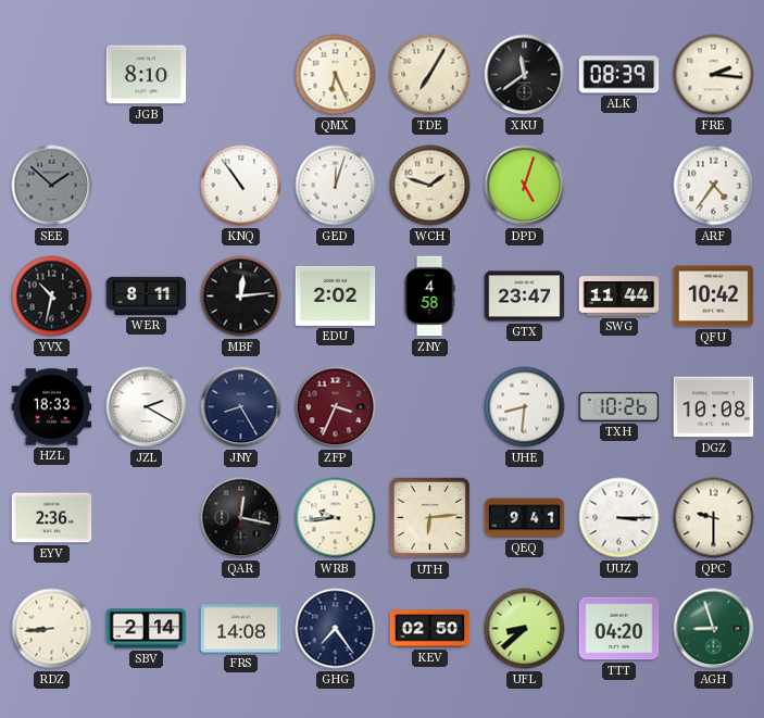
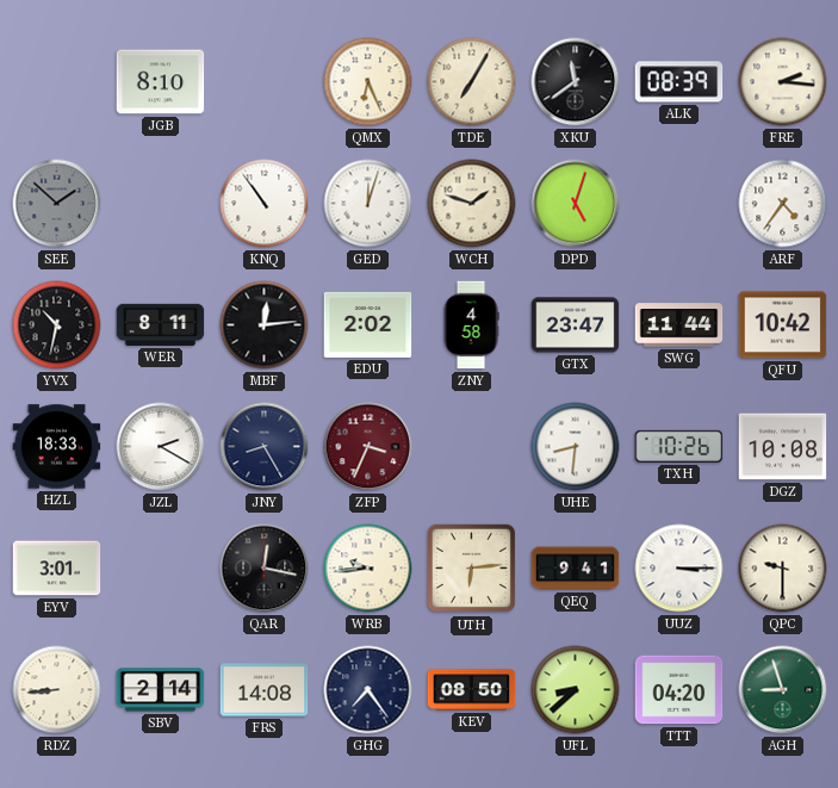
EYV: 2:36 -> 3:01
KEV: 02:50 -> 08:50
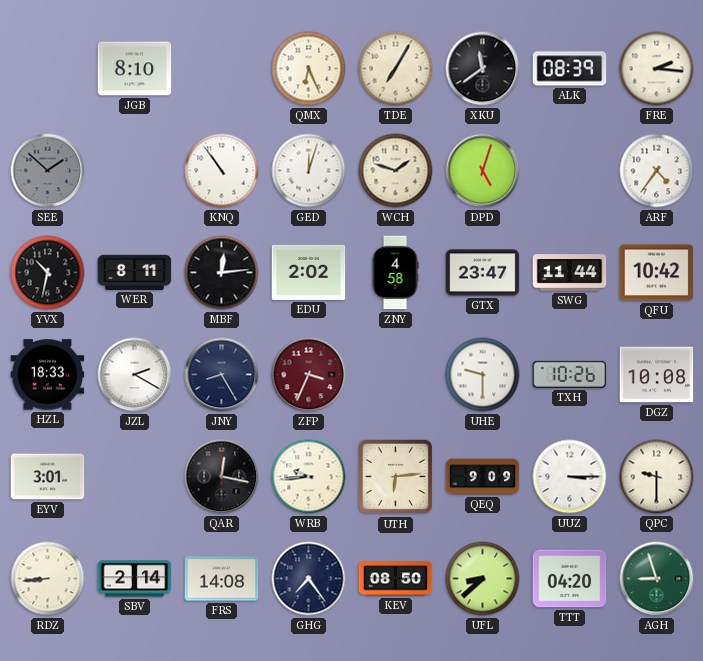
UHE: 8:31 -> 9:30
QEQ: 9:41 -> 9:09
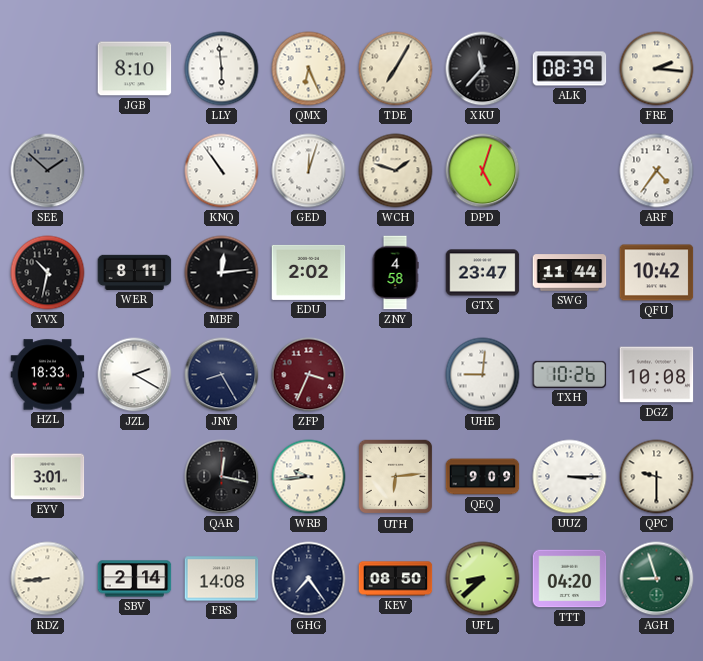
LLY: none -> 5:59
XKU: 11:39 -> 11:37
UHE: 9:30 -> 9:01
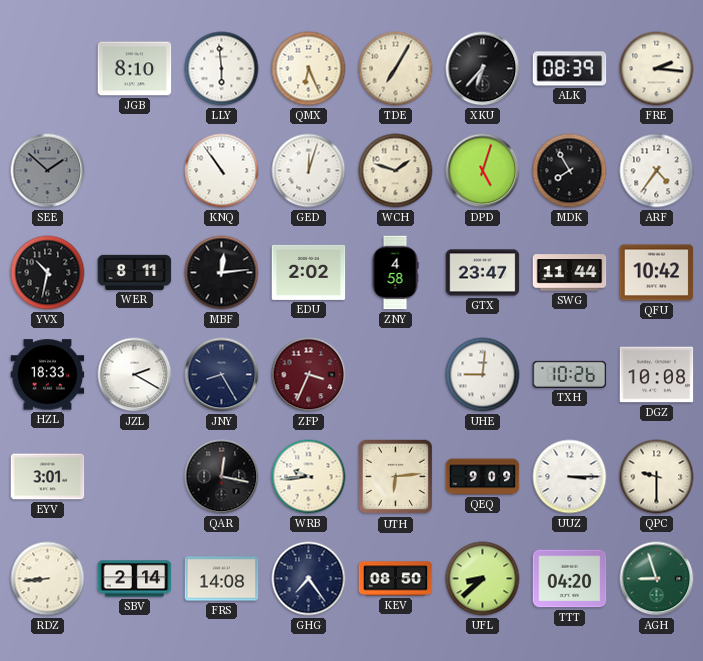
XKU: 11:37 -> 6:37
MDK: none -> 7:55
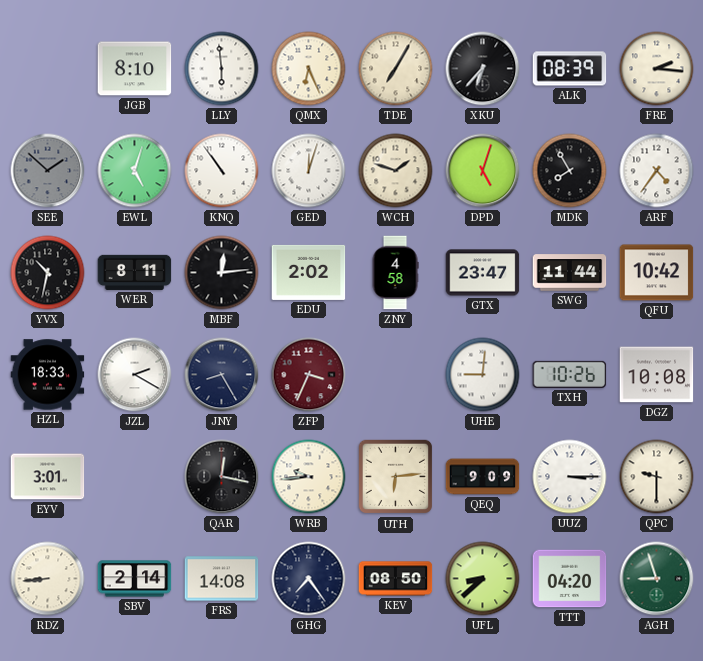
EWL: none -> 5:03
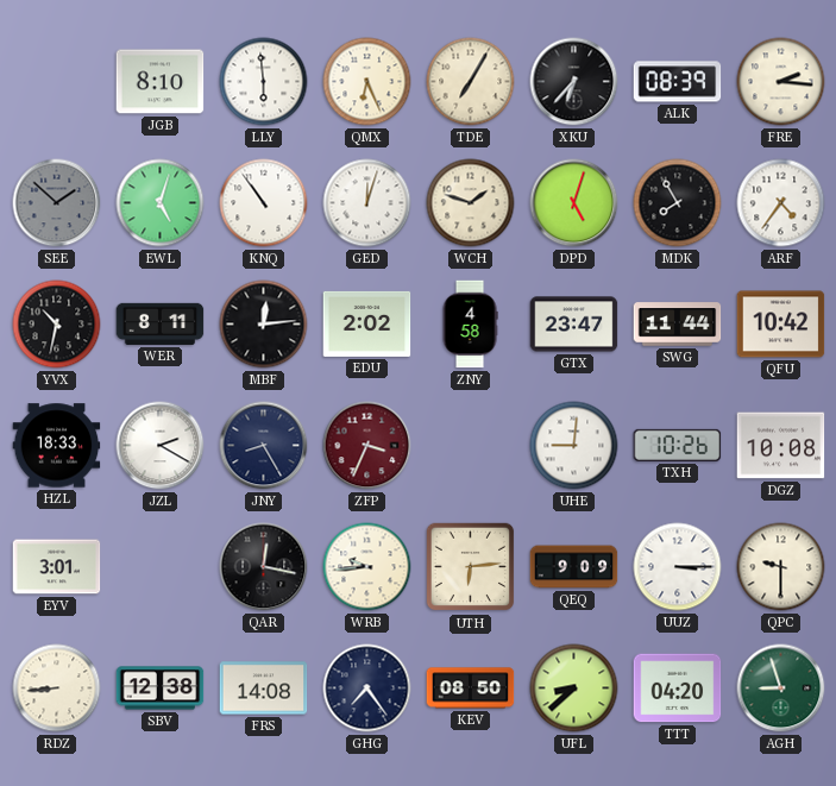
SBV: 2:14 -> 12:38
